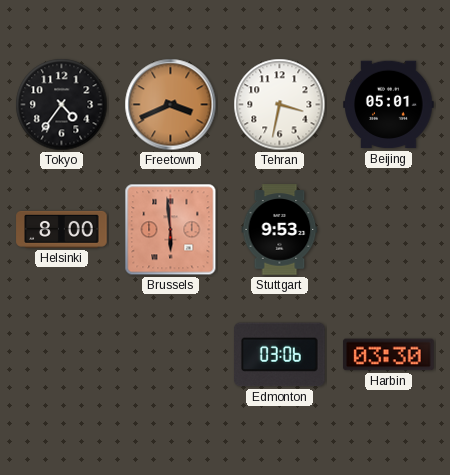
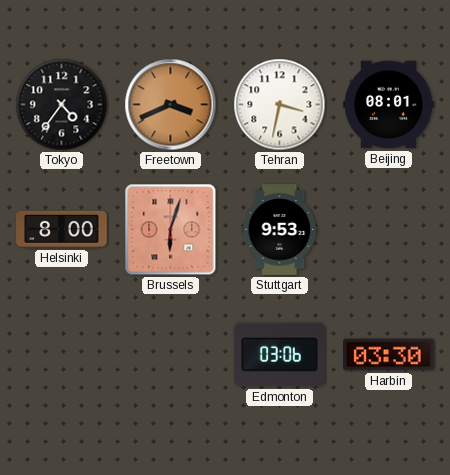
Beijing: 05:01 -> 08:01
Brussels: 5:59 -> 6:03
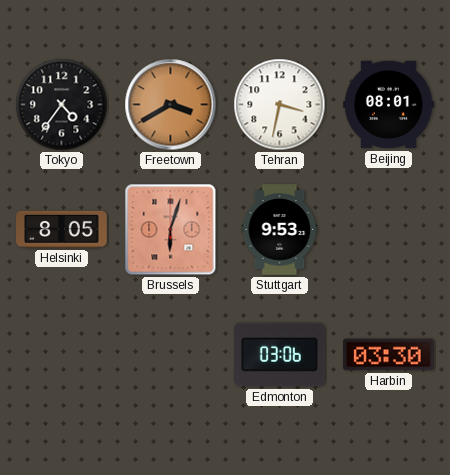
Freetown: 3:41 -> 3:40
Helsinki: 8:00 -> 8:05
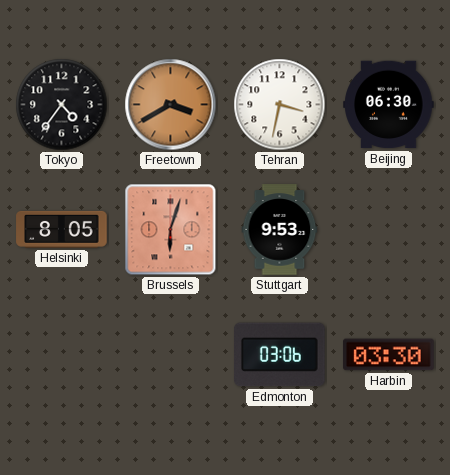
Beijing: 08:01 -> 06:30
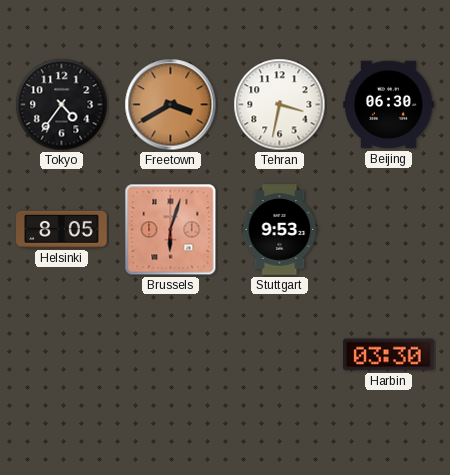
Edmonton: 03:06 -> none
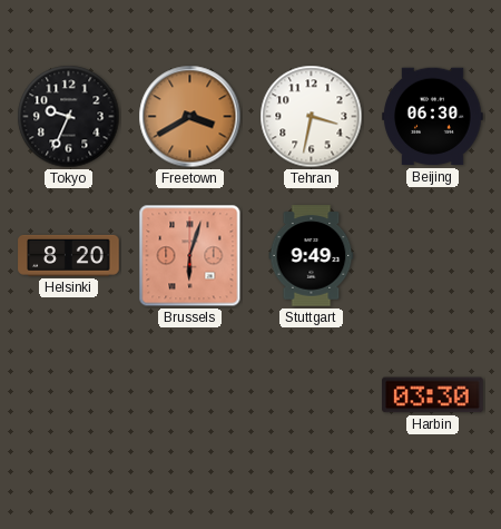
Tokyo: 4:36 -> 9:34
Helsinki: 8:05 -> 8:20
Stuttgart: 9:53 -> 9:49
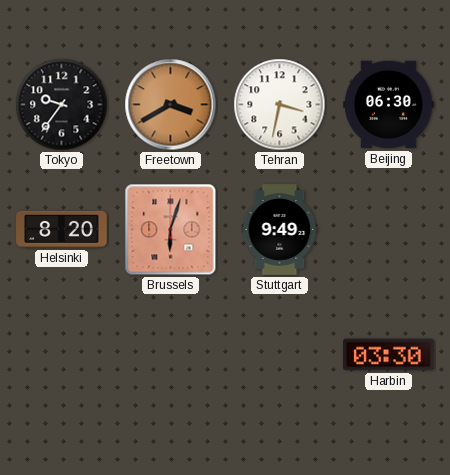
Tokyo: 9:34 -> 9:36
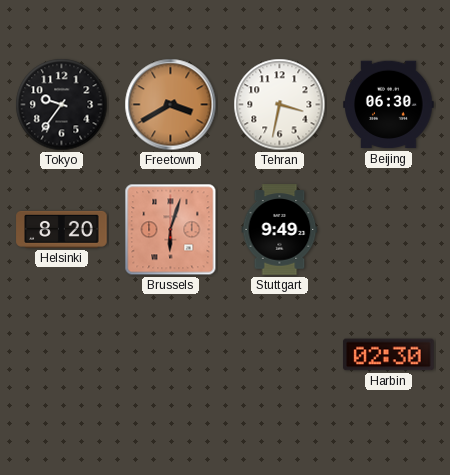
Harbin: 03:30 -> 02:30
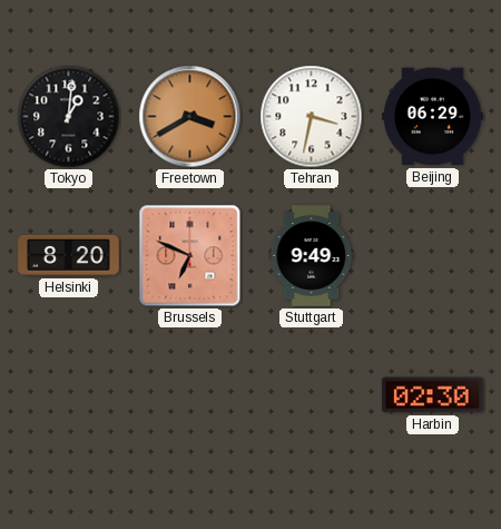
Tokyo: 9:36 -> 1:01
Beijing: 06:30 -> 06:29
Brussels: 6:03 -> 6:49
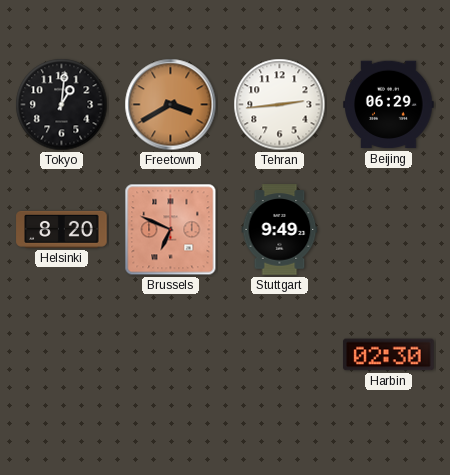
Tehran: 3:32 -> 2:44
